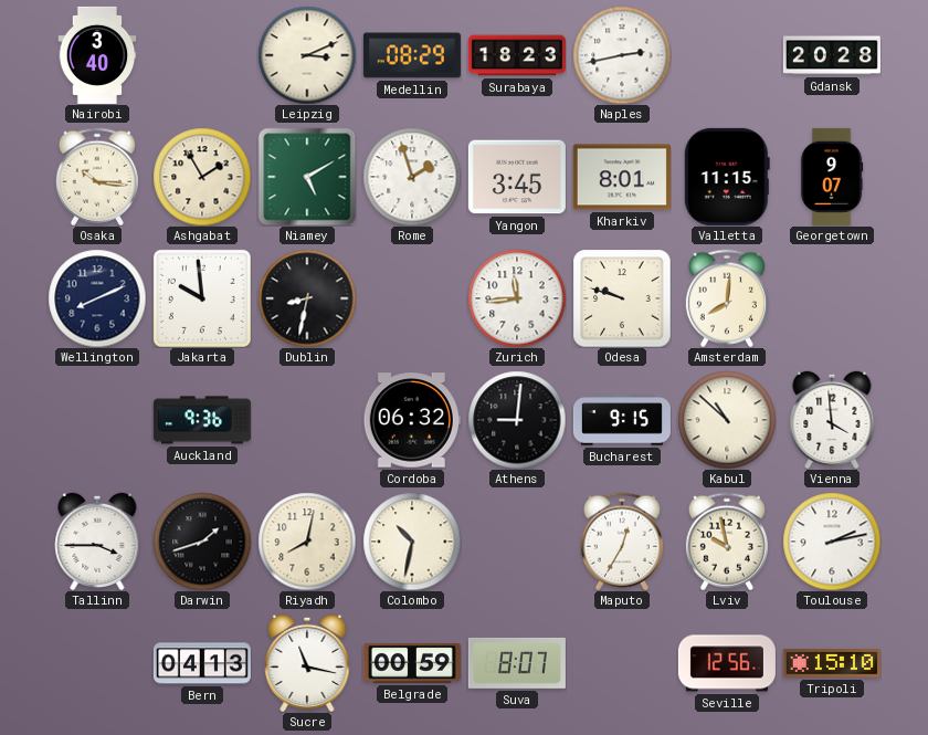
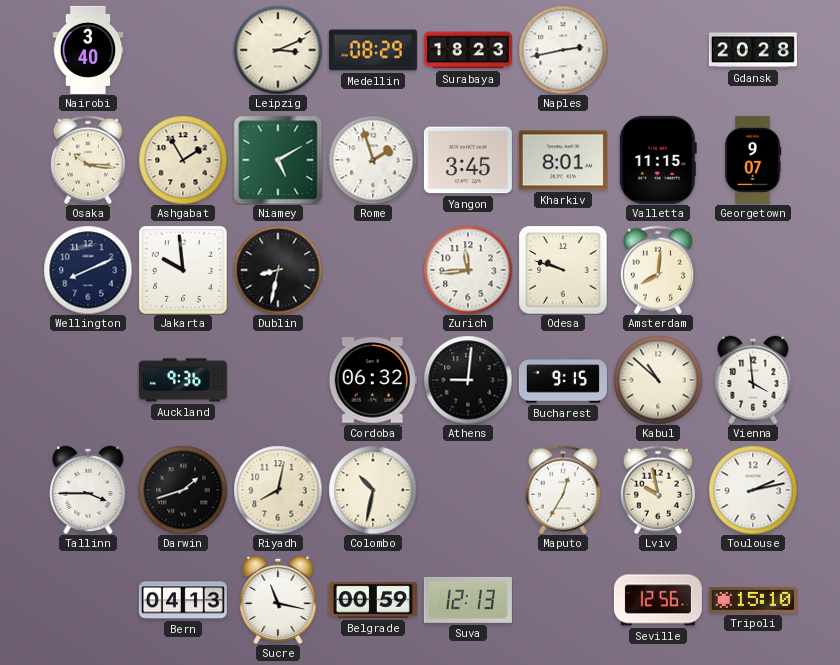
Suva: 8:07 -> 12:13
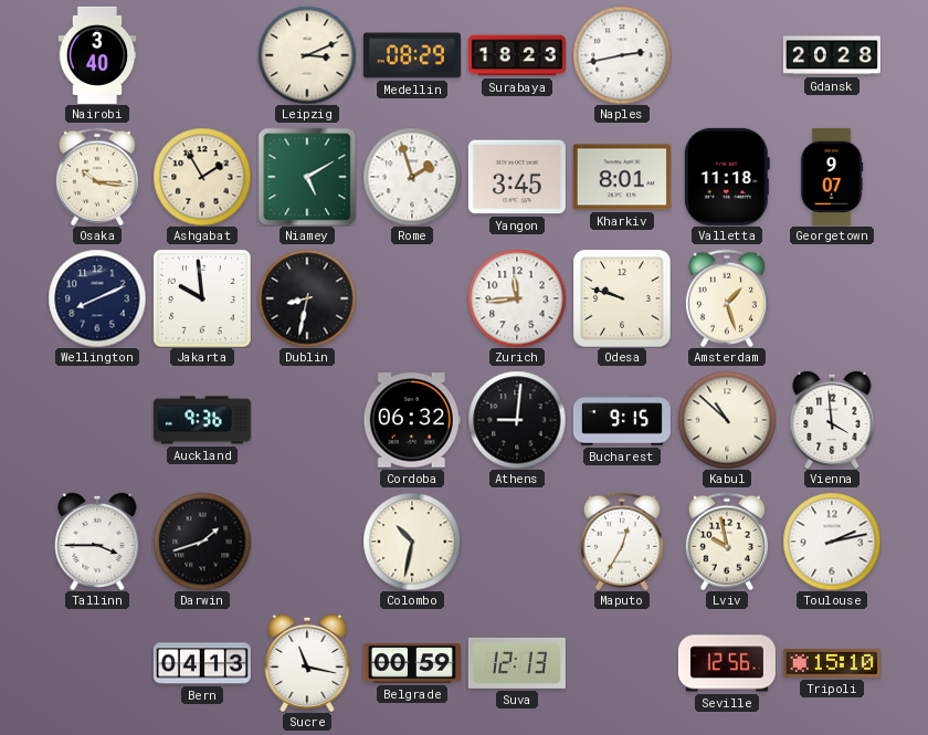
Valletta: 11:15 -> 11:18
Amsterdam: 8:01 -> 1:27
Riyadh: 8:02 -> none
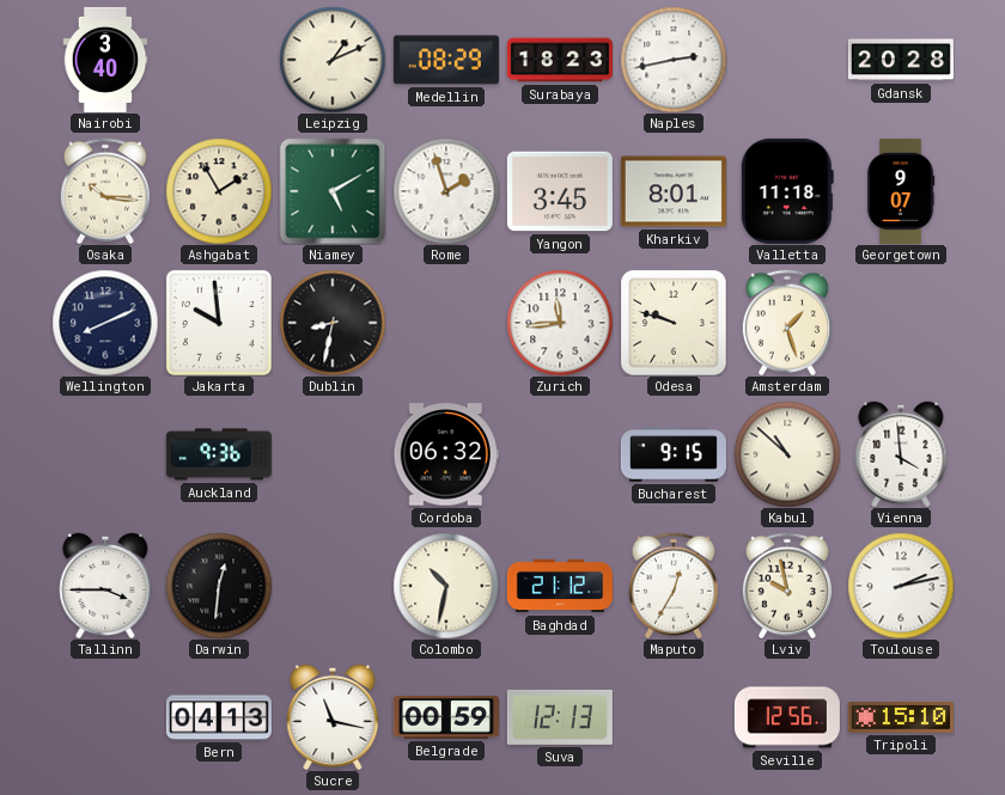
Leipzig: 3:11 -> 1:11
Athens: 9:01 -> none
Darwin: 1:42 -> 12:31
Baghdad: none -> 21:12
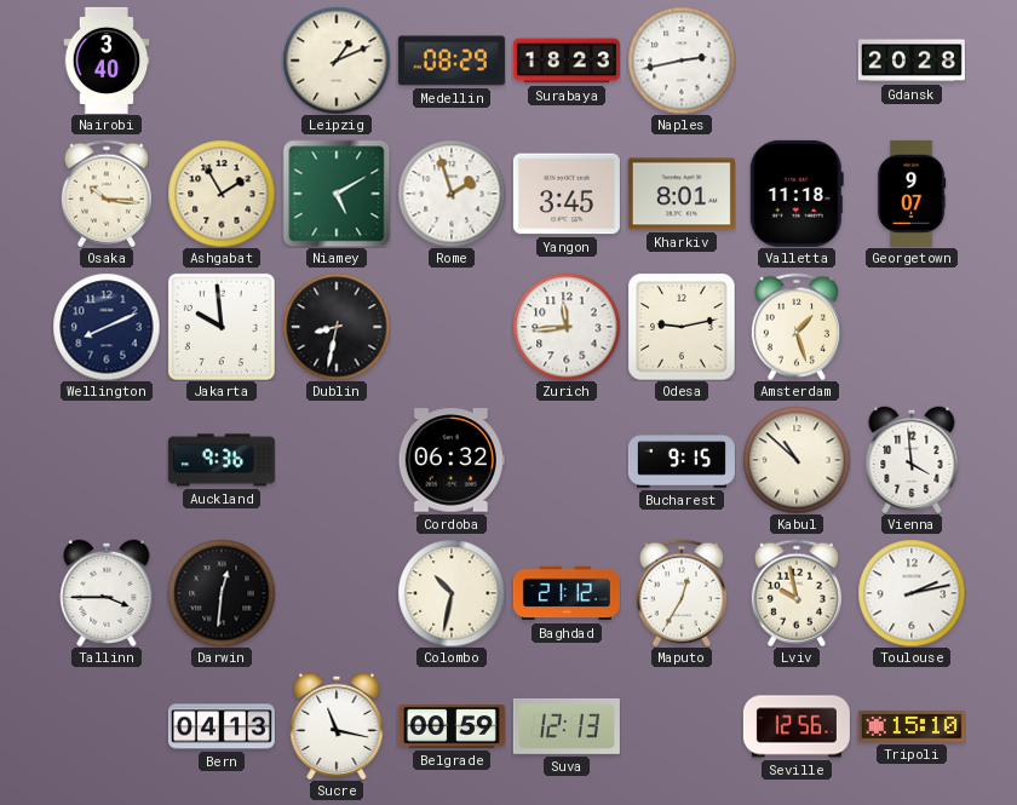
Odesa: 9:48 -> 9:13
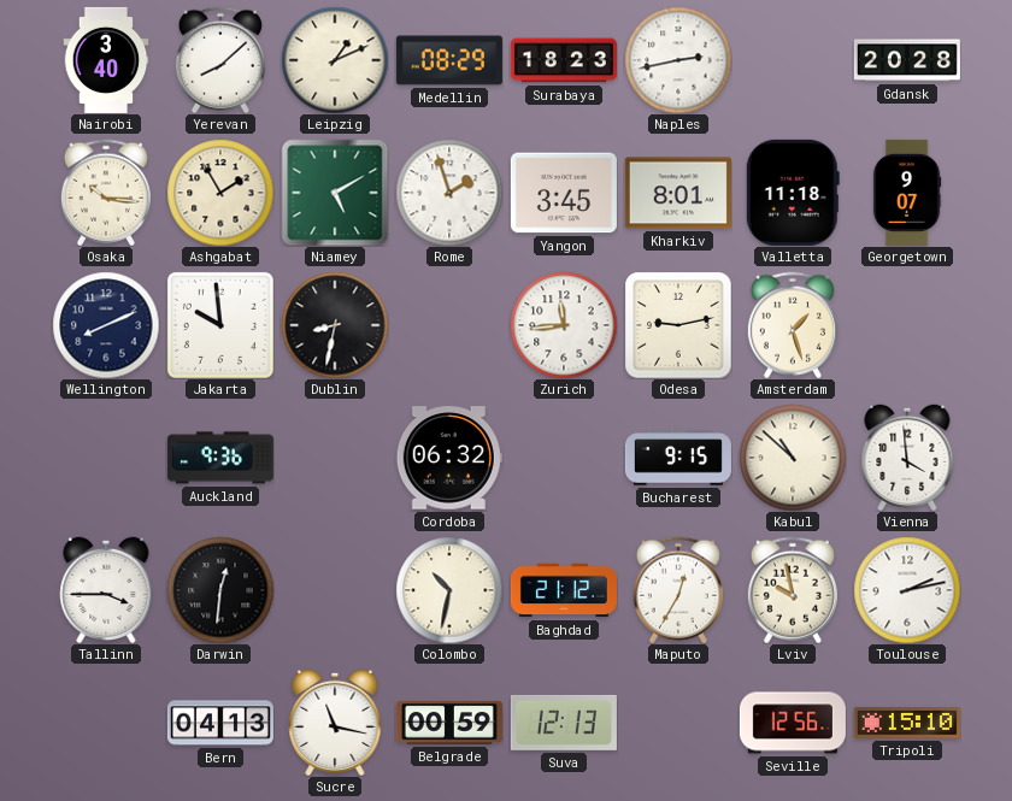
Yerevan: none -> 8:08
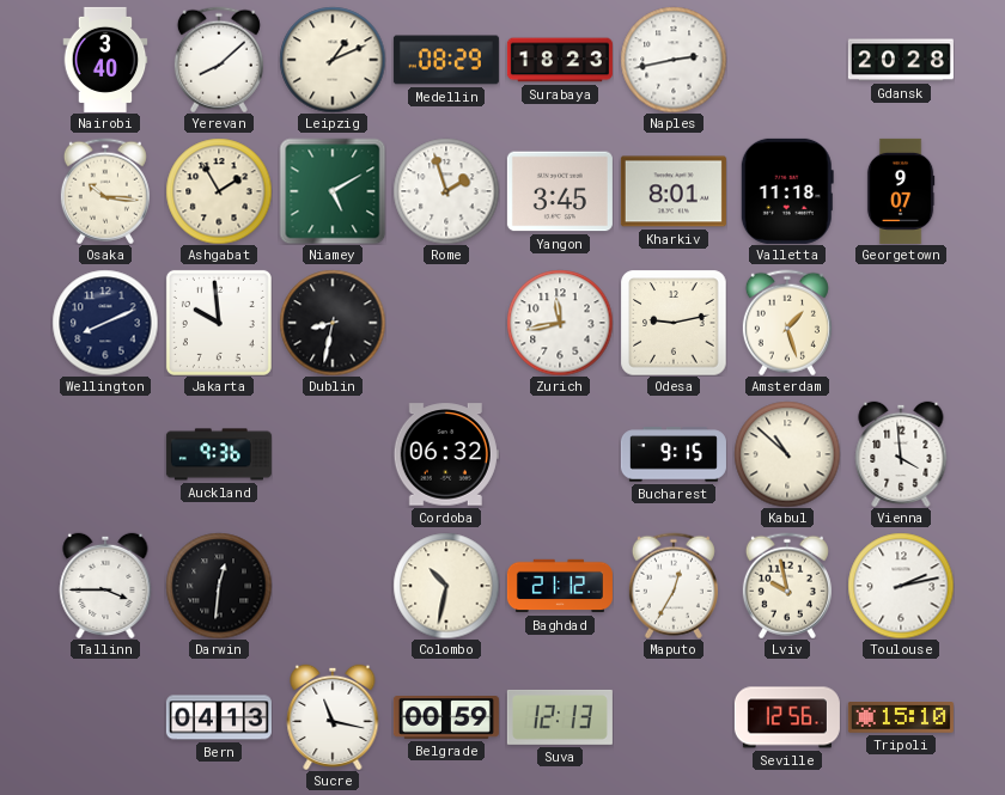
Zurich: 11:44 -> 11:43
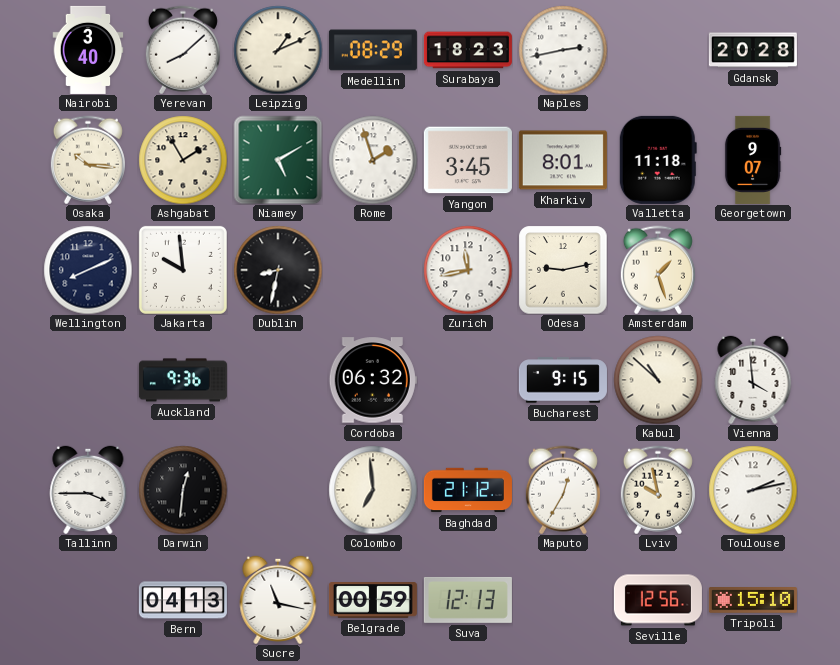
Colombo: 10:32 -> 6:59
